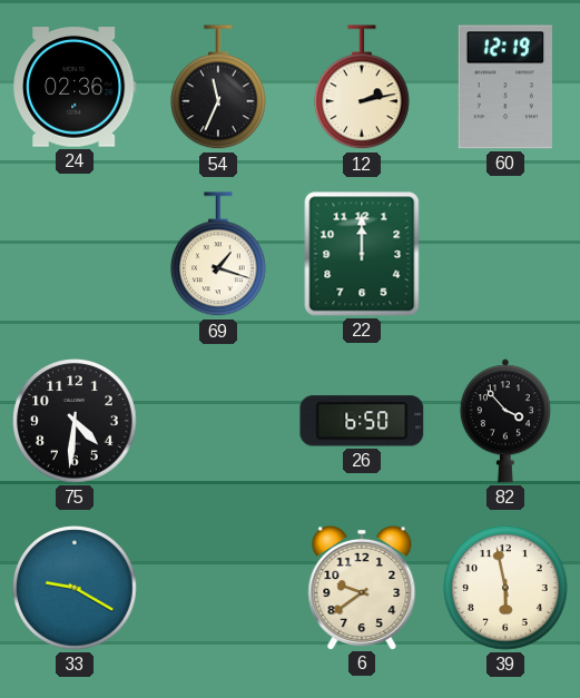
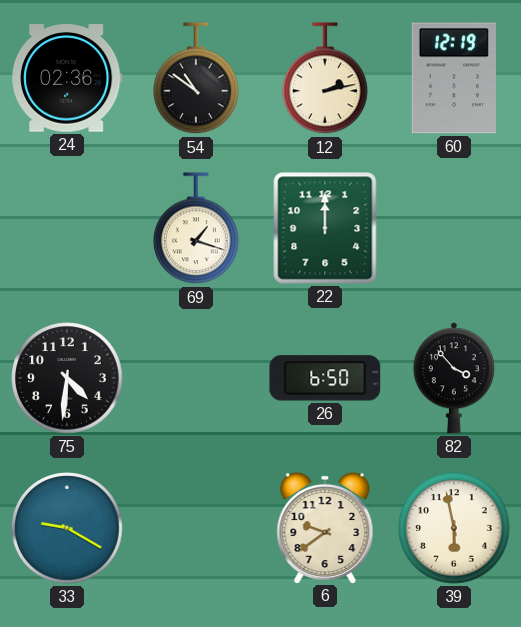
54: 11:34 -> 10:51
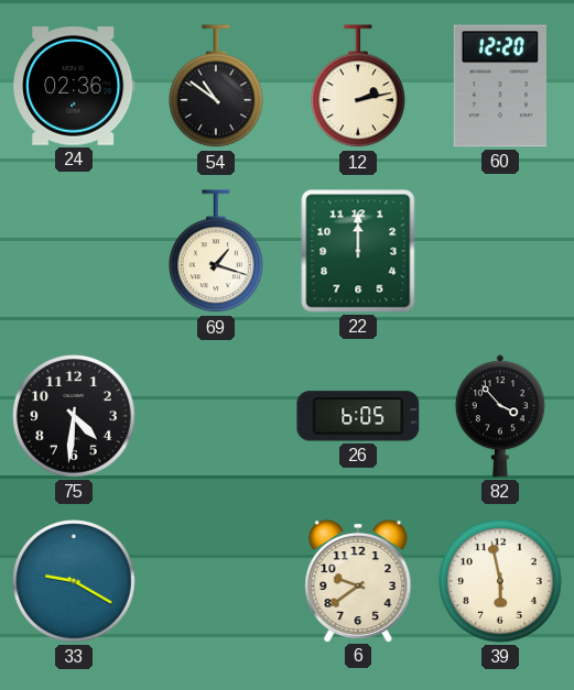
60: 12:19 -> 12:20
26: 6:50 -> 6:05
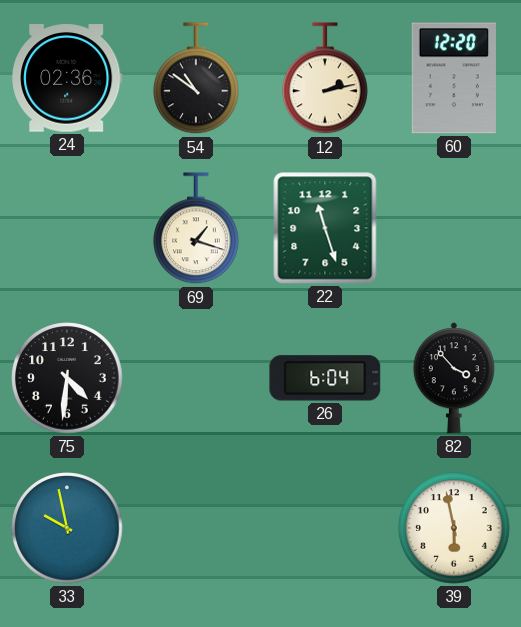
22: 12:00 -> 11:27
26: 6:05 -> 6:04
33: 9:20 -> 9:58
6: 9:39 -> none
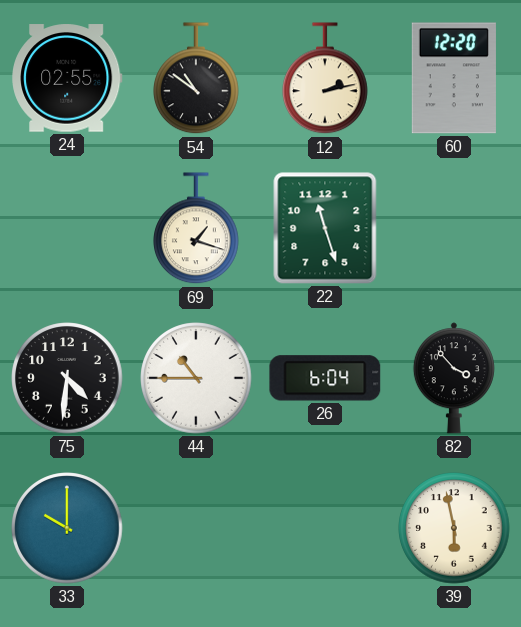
24: 02:36 -> 02:55
44: none -> 10:45
33: 9:58 -> 10:00
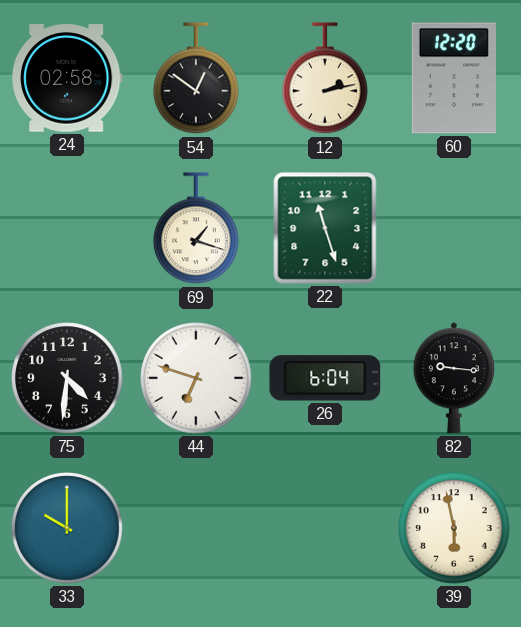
24: 02:55 -> 02:58
54: 10:51 -> 12:51
44: 10:45 -> 6:48
82: 3:53 -> 9:16
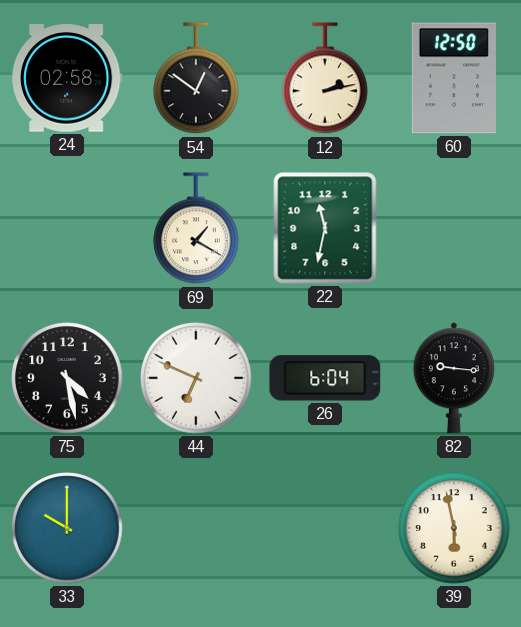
60: 12:20 -> 12:50
69: 1:18 -> 1:20
22: 11:27 -> 11:32
75: 4:31 -> 4:28
44: 6:48 -> 6:49
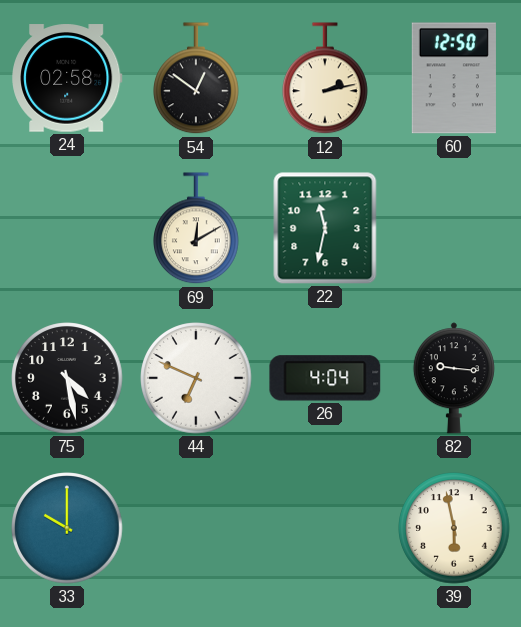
69: 1:20 -> 12:10
26: 6:04 -> 4:04
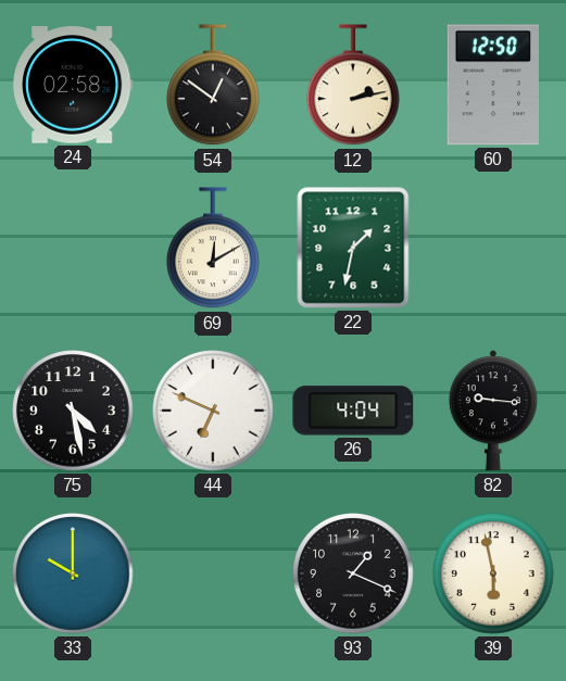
22: 11:32 -> 1:32
93: none -> 1:19
